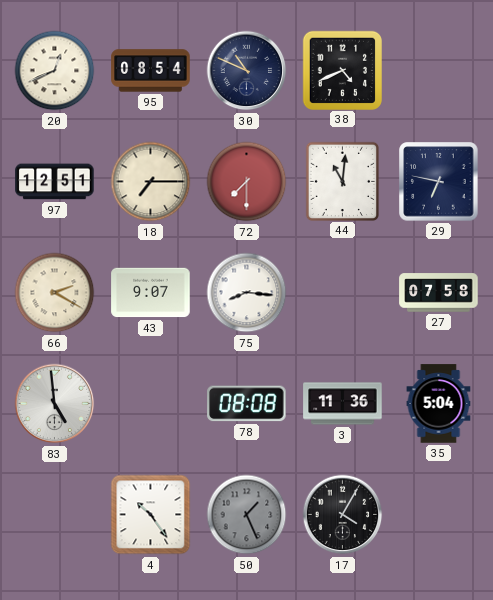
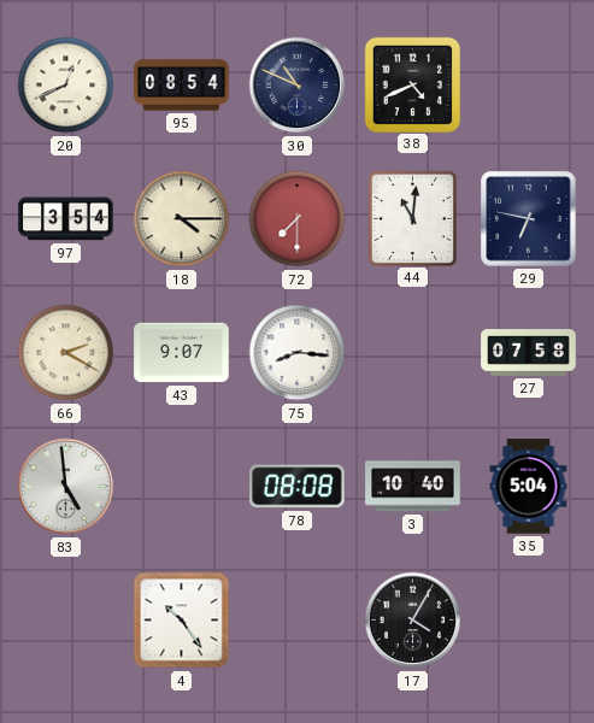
97: 12:51 -> 3:54
18: 7:15 -> 4:15
3: 11:36 -> 10:40
50: 1:26 -> none
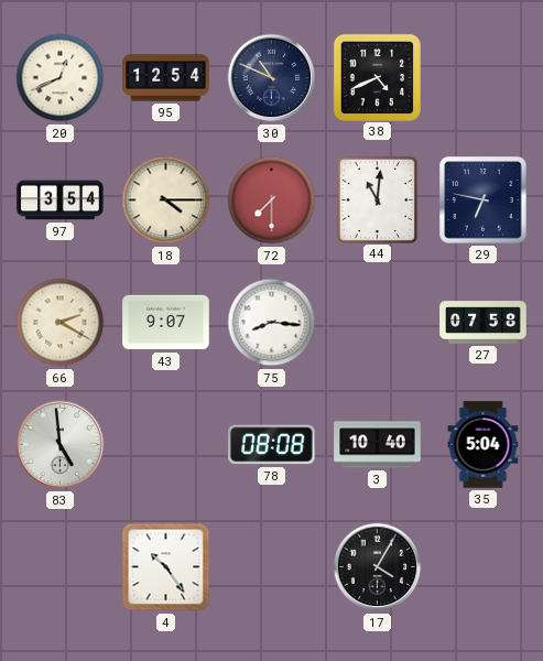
95: 08:54 -> 12:54
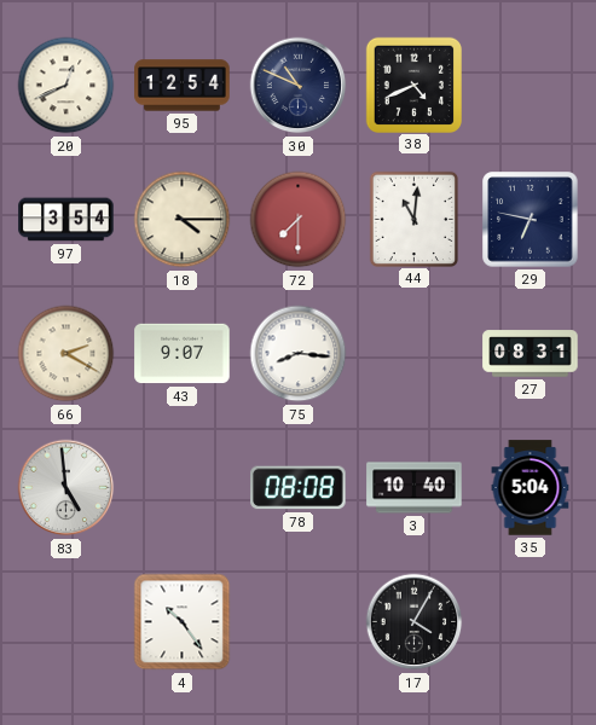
27: 07:58 -> 08:31
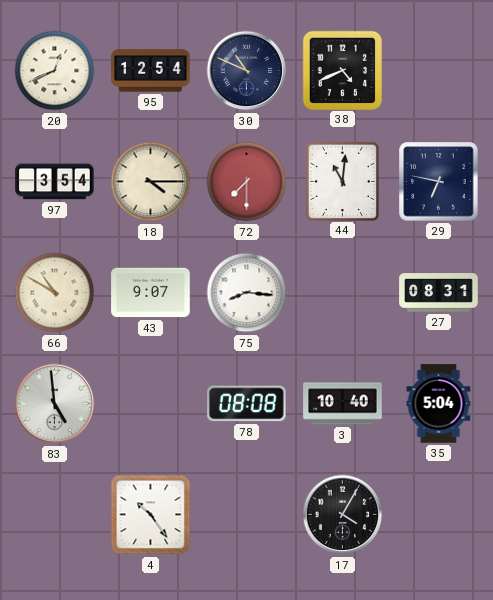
66: 2:20 -> 10:50
